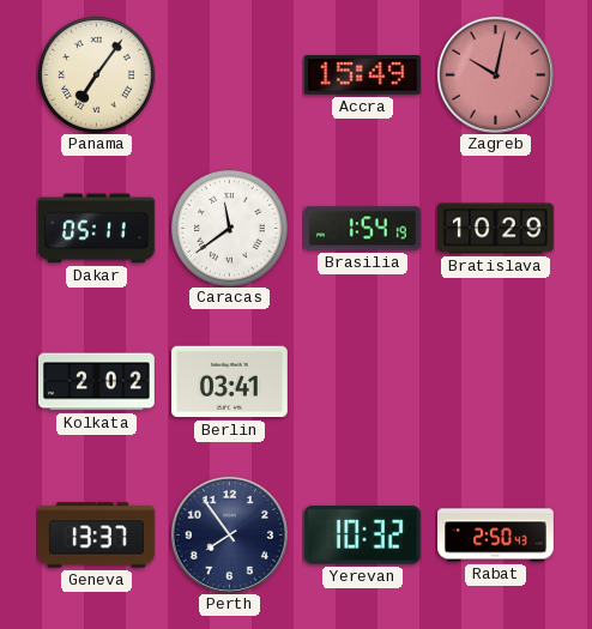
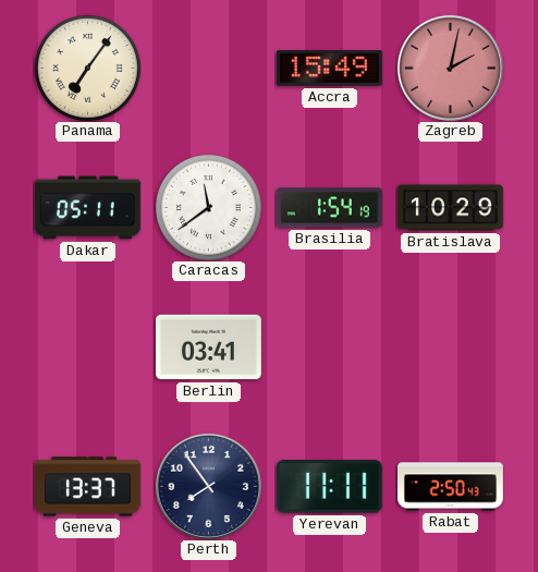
Zagreb: 10:02 -> 2:02
Kolkata: 2:02 -> none
Yerevan: 10:32 -> 11:11
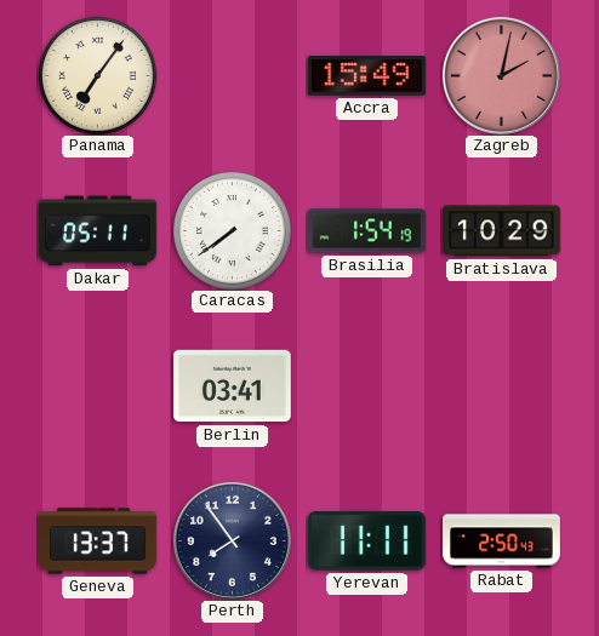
Caracas: 11:39 -> 7:39
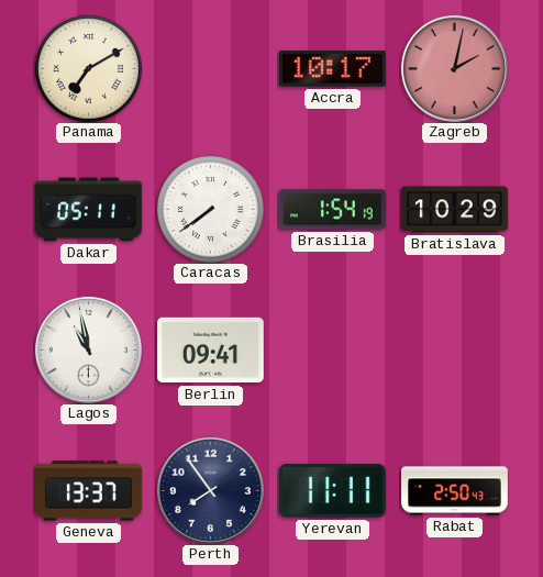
Panama: 7:06 -> 7:10
Accra: 15:49 -> 10:17
Lagos: none -> 10:58
Berlin: 03:41 -> 09:41
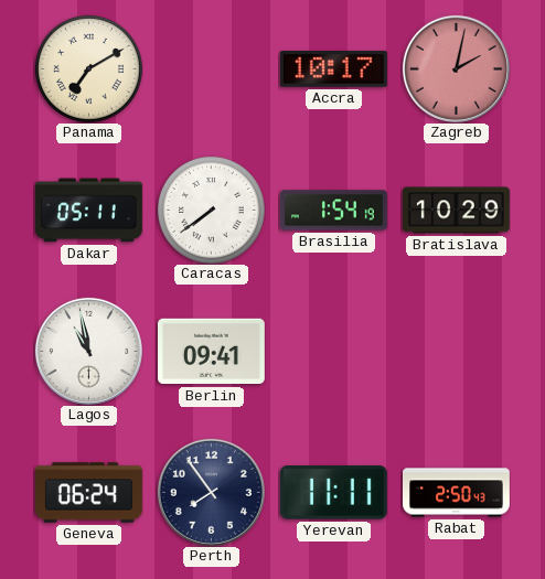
Geneva: 13:37 -> 06:24
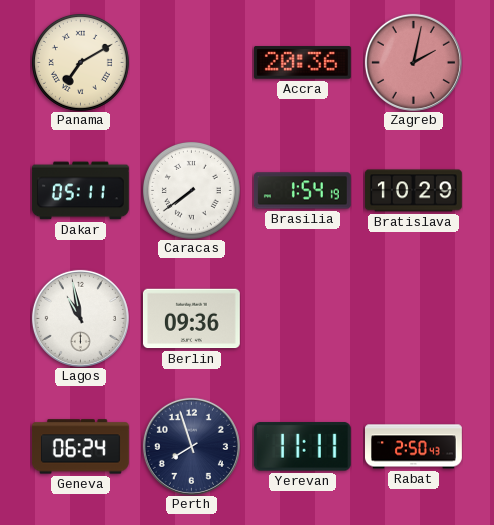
Accra: 10:17 -> 20:36
Berlin: 09:41 -> 09:36
Perth: 7:54 -> 7:57
